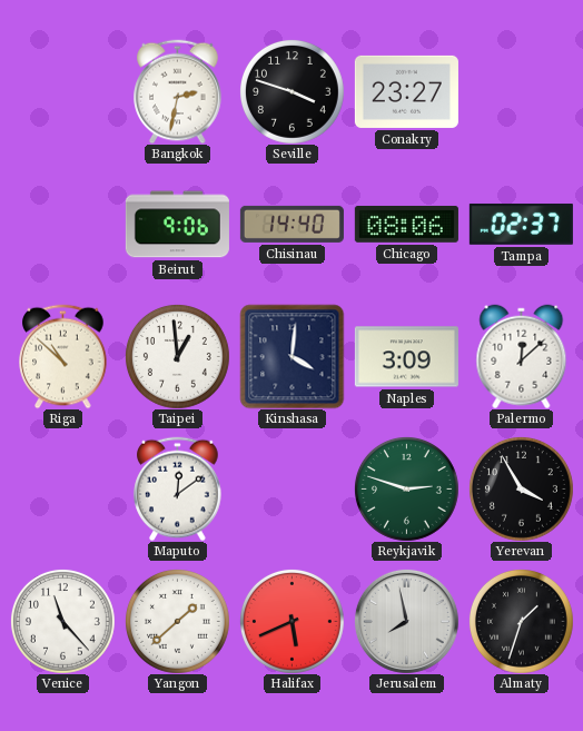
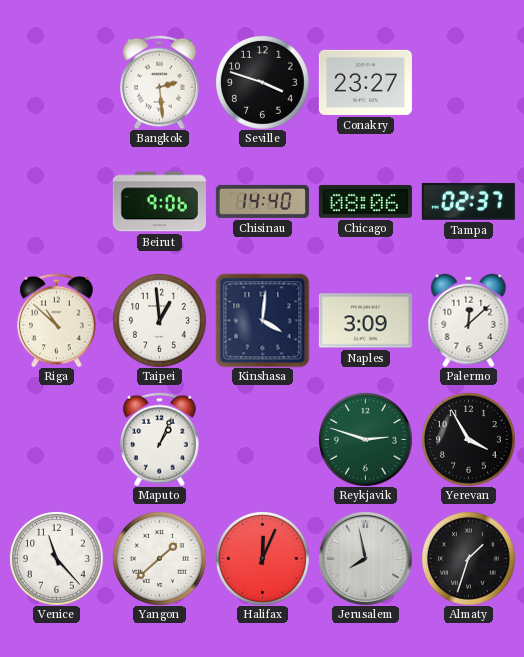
Bangkok: 2:32 -> 2:29
Maputo: 12:09 -> 1:04
Halifax: 5:41 -> 12:04
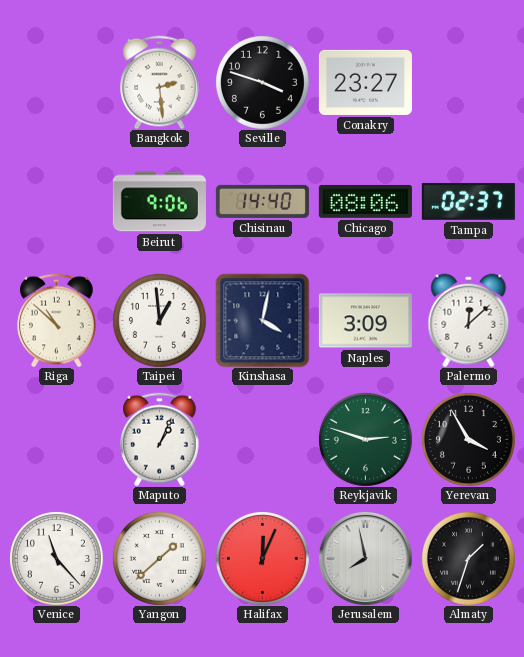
Kinshasa: 4:01 -> 4:02
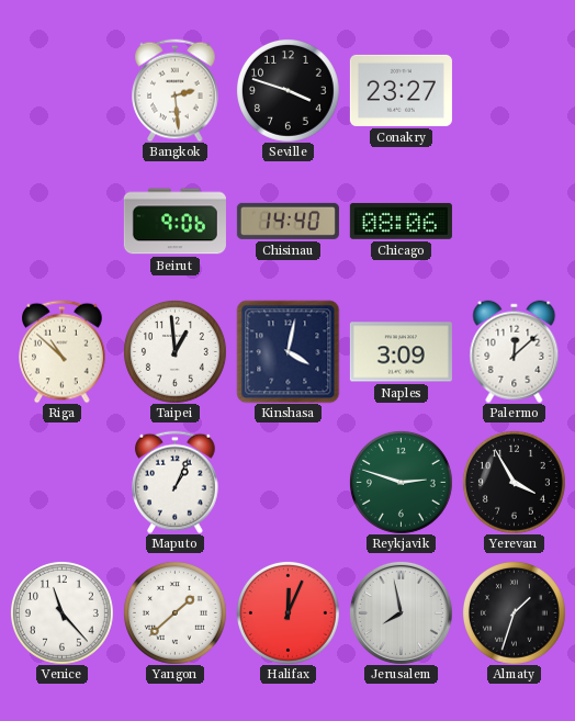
Tampa: 02:37 -> none
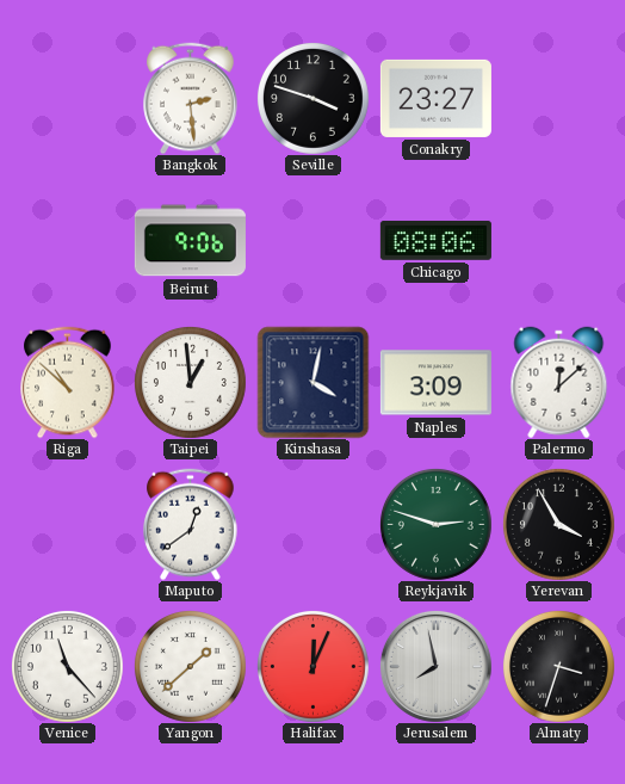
Chisinau: 14:40 -> none
Maputo: 1:04 -> 12:39
Almaty: 1:33 -> 3:33
